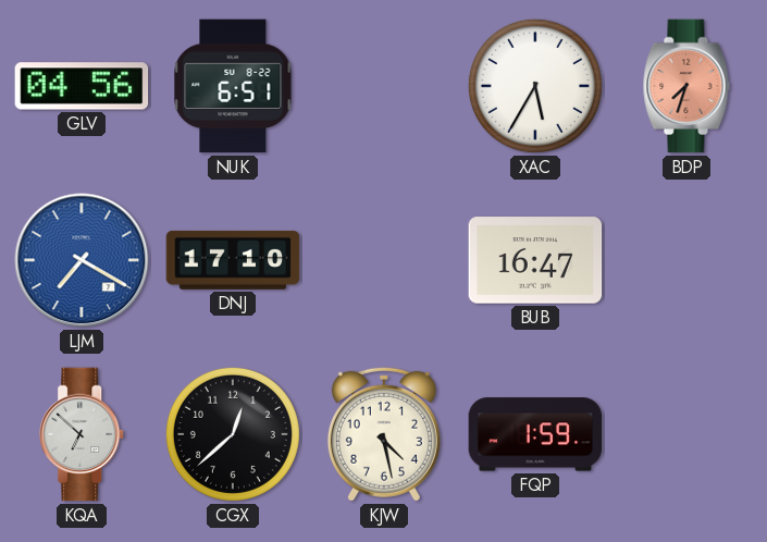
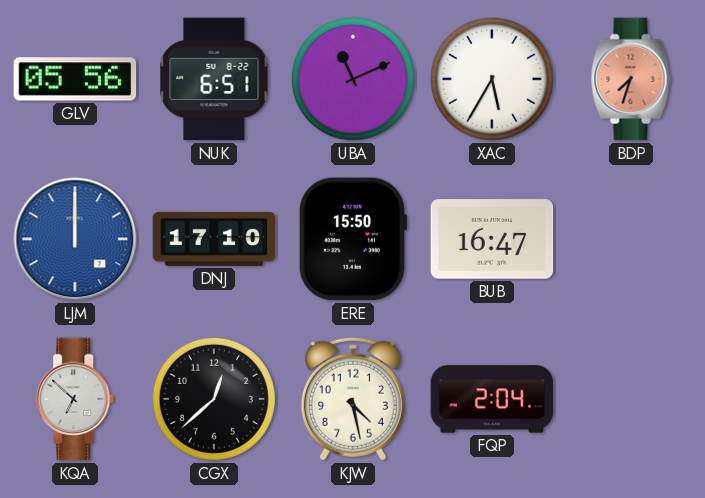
GLV: 04:56 -> 05:56
UBA: none -> 11:11
LJM: 7:20 -> 12:00
ERE: none -> 15:50
FQP: 1:59 -> 2:04
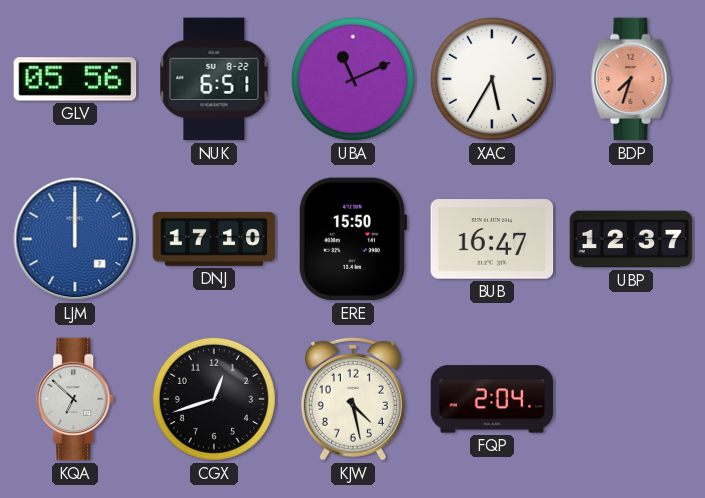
UBP: none -> 12:37
CGX: 12:38 -> 12:42
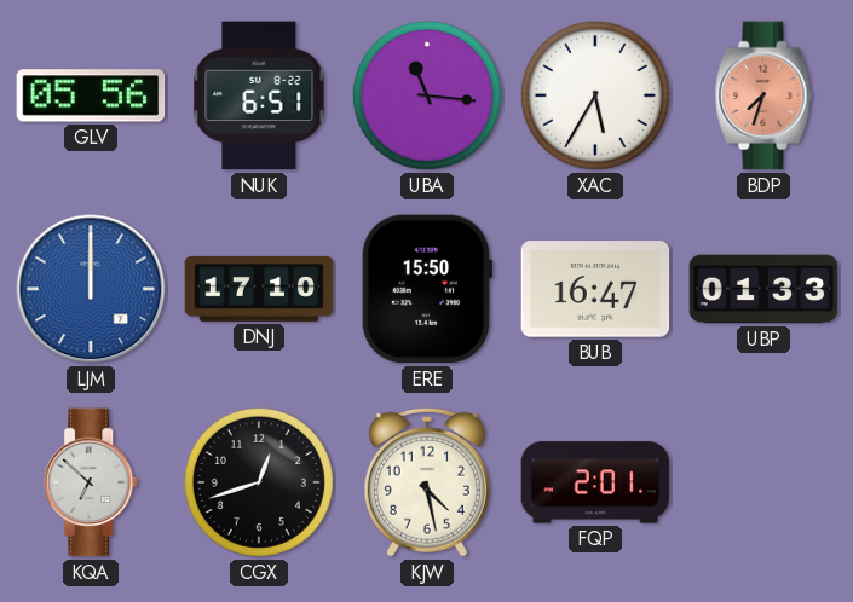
UBA: 11:11 -> 11:16
UBP: 12:37 -> 01:33
FQP: 2:04 -> 2:01
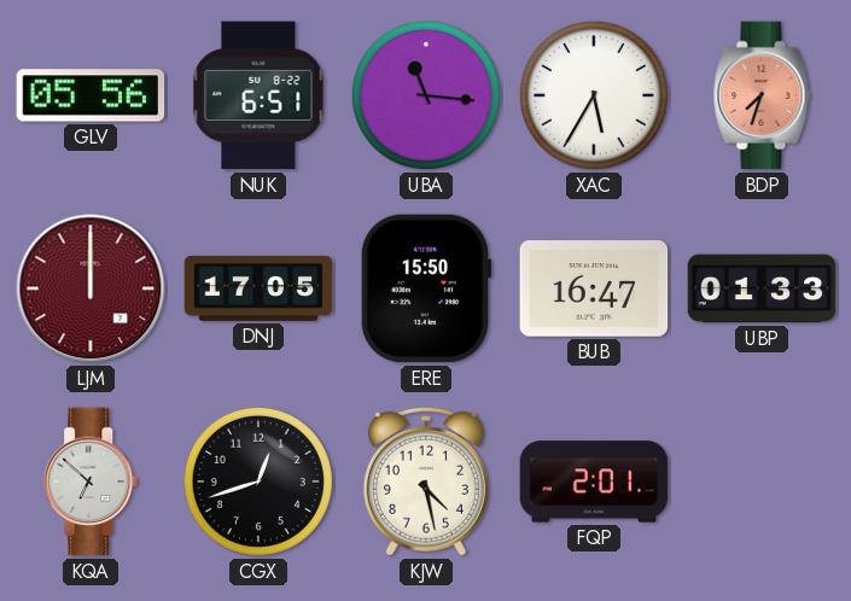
LJM dial: blue -> burgundy
DNJ: 17:10 -> 17:05
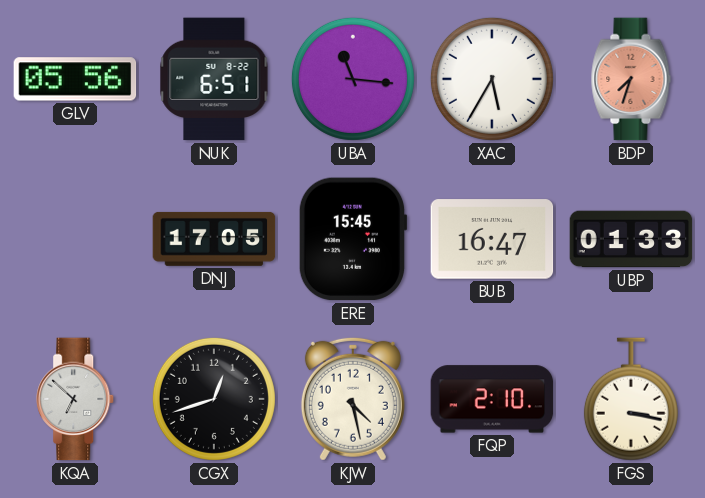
LJM: 12:00 -> none
ERE: 15:50 -> 15:45
FQP: 2:01 -> 2:10
FGS: none -> 3:17
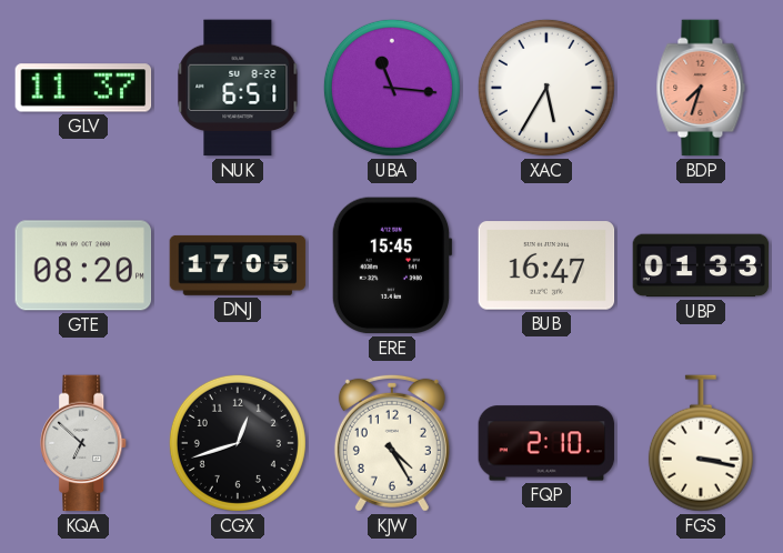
GLV: 05:56 -> 11:37
GTE: none -> 08:20
KJW: 4:28 -> 4:25
